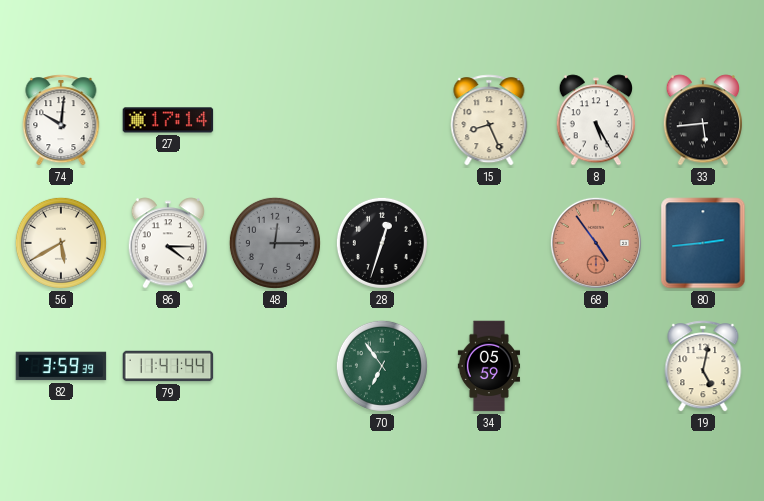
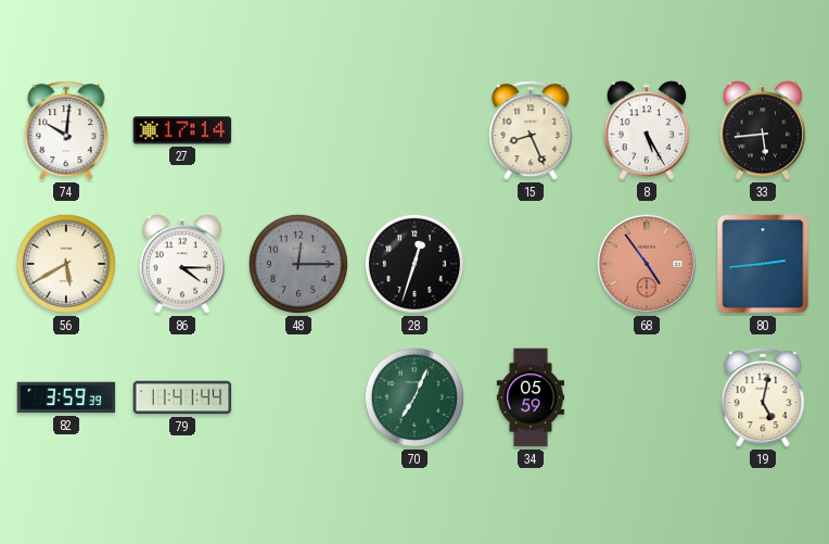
70: 6:54 -> 7:04
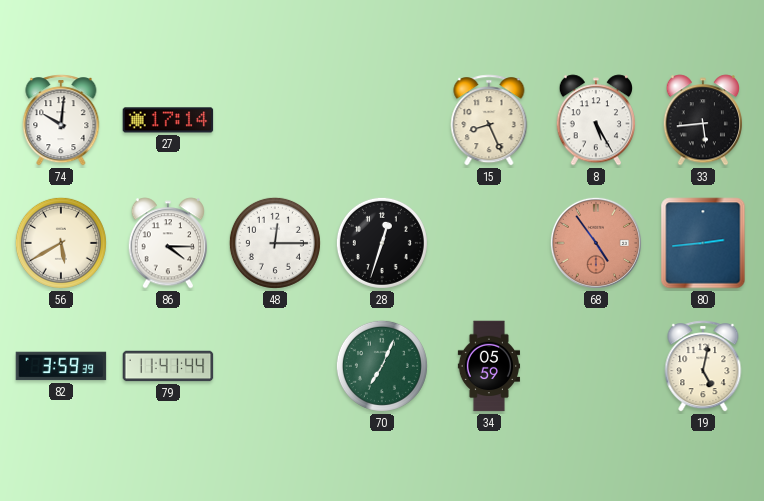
48 dial: grey -> white
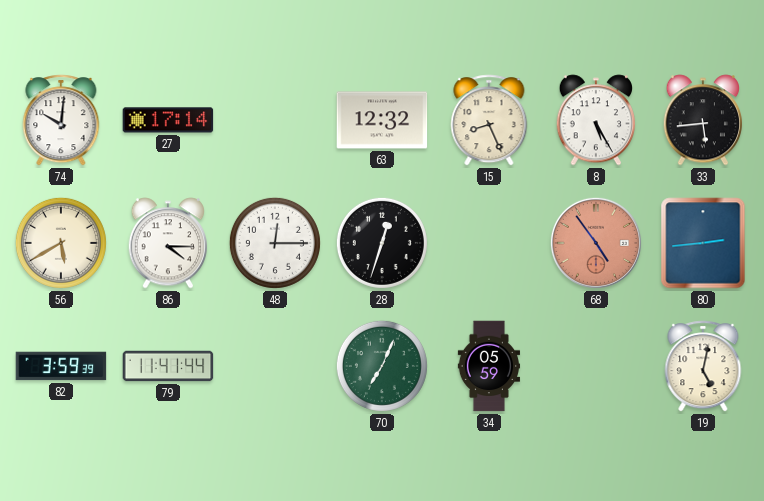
63: none -> 12:32
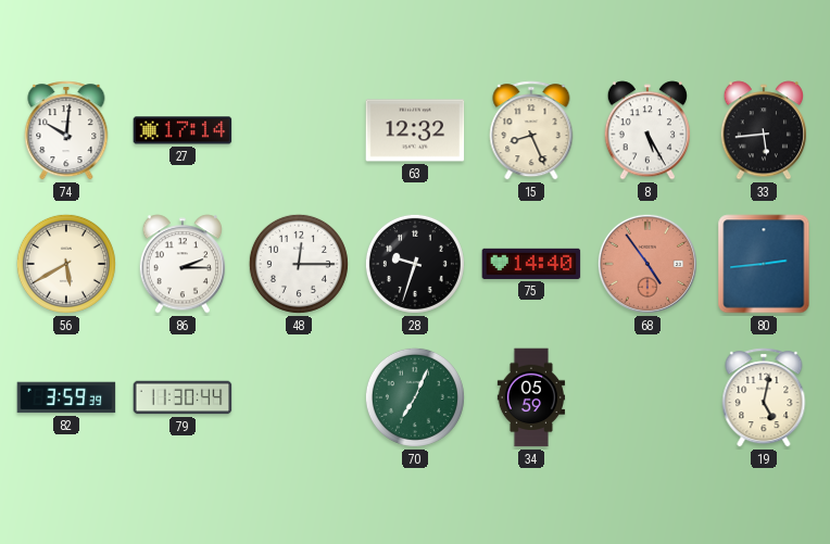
86: 4:15 -> 2:15
28: 12:33 -> 9:33
75: none -> 14:40
79: 11:41 -> 11:30
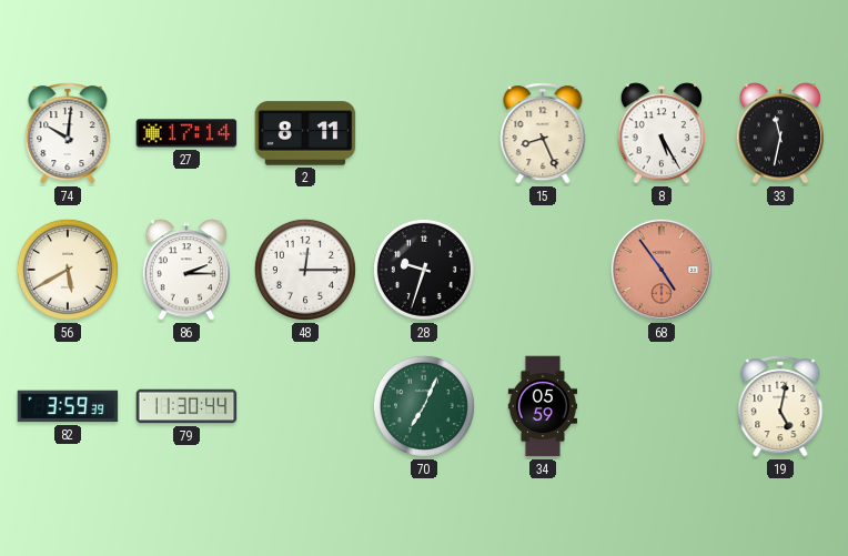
2: none -> 8:11
63: 12:32 -> none
33: 5:44 -> 11:32
75: 14:40 -> none
80: 2:44 -> none
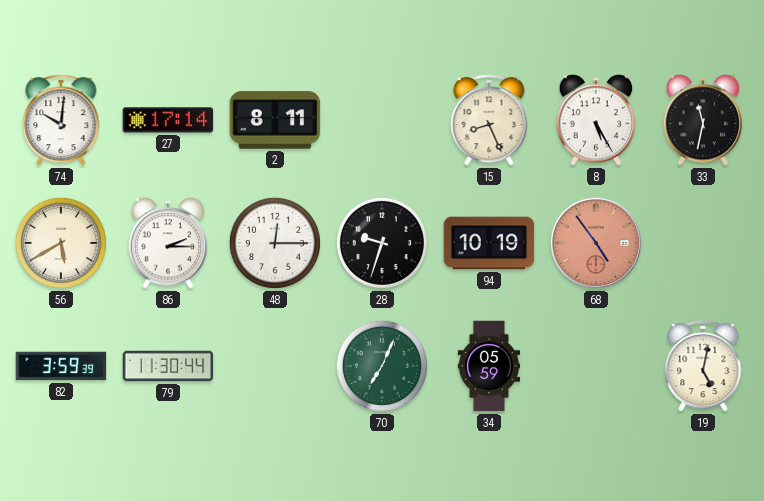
94: none -> 10:19
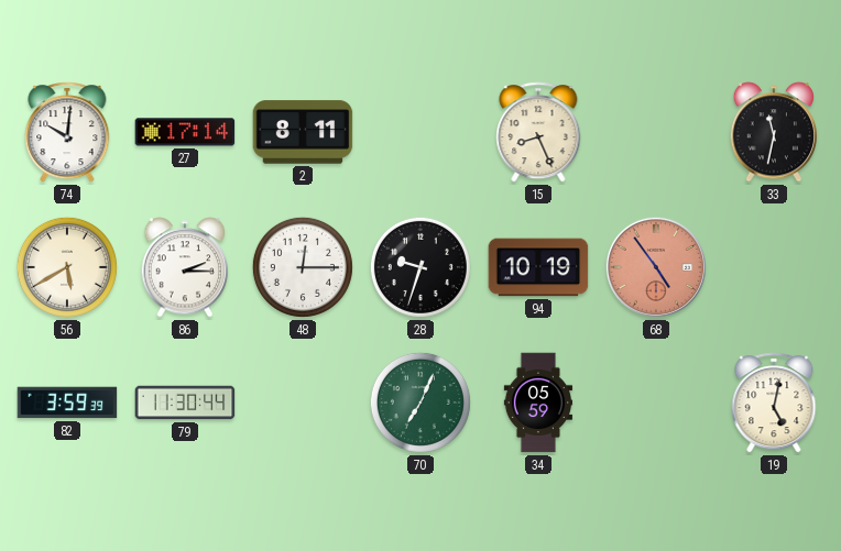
8: 5:25 -> none
